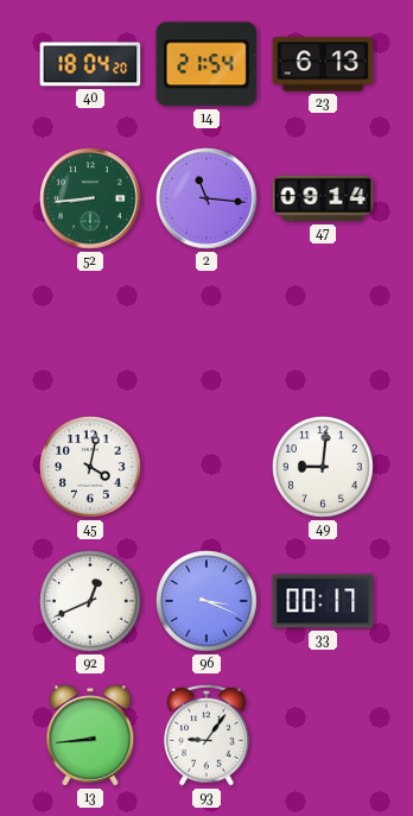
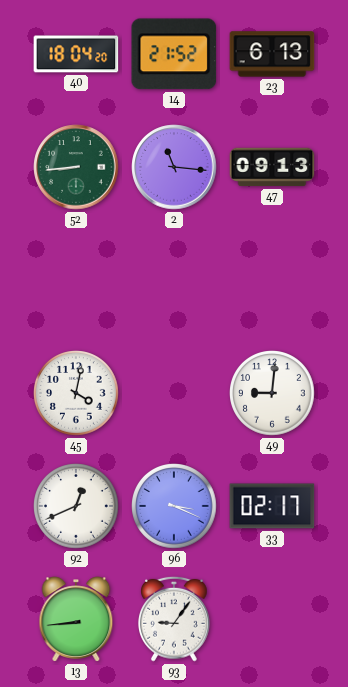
14: 21:54 -> 21:52
47: 09:14 -> 09:13
33: 00:17 -> 02:17
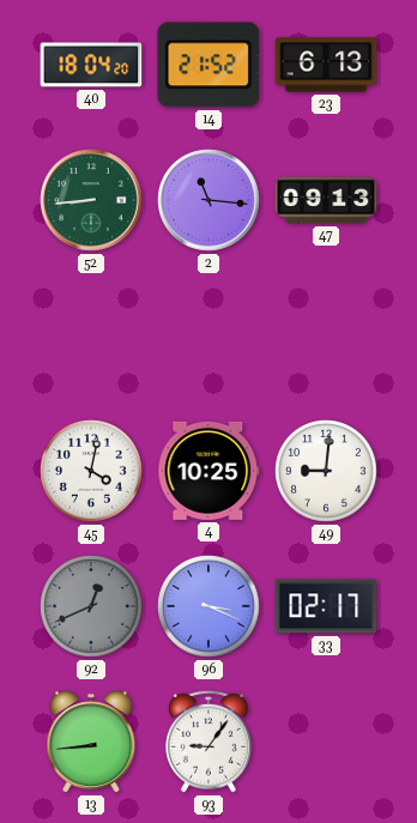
4: none -> 10:25
92 dial: white -> grey
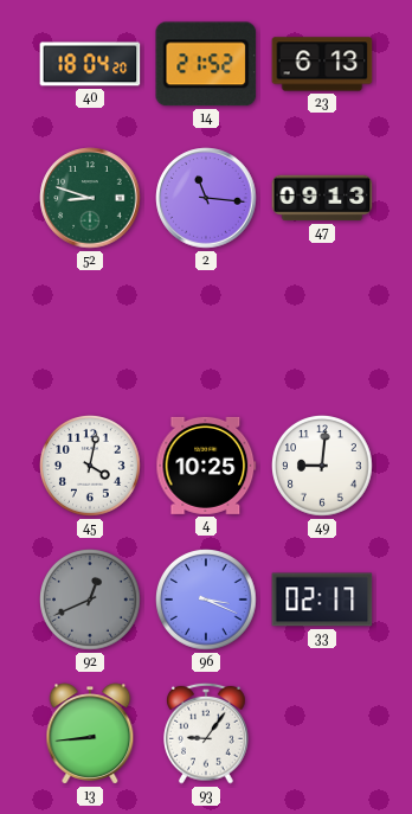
52: 8:44 -> 8:48
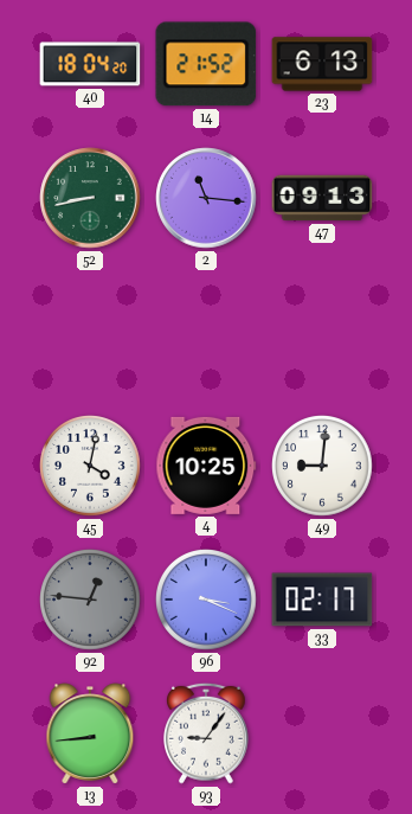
52: 8:48 -> 8:43
92: 12:41 -> 12:46
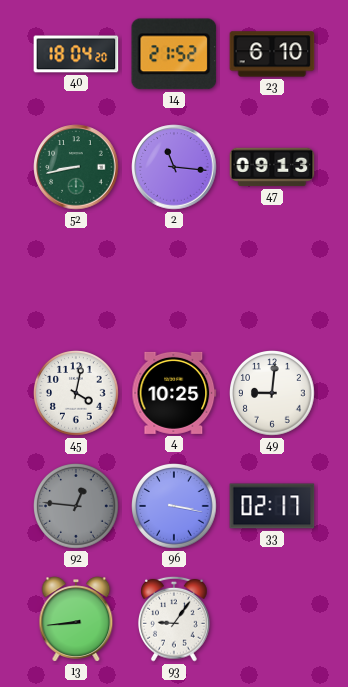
23: 6:13 -> 6:10
96: 3:19 -> 3:17
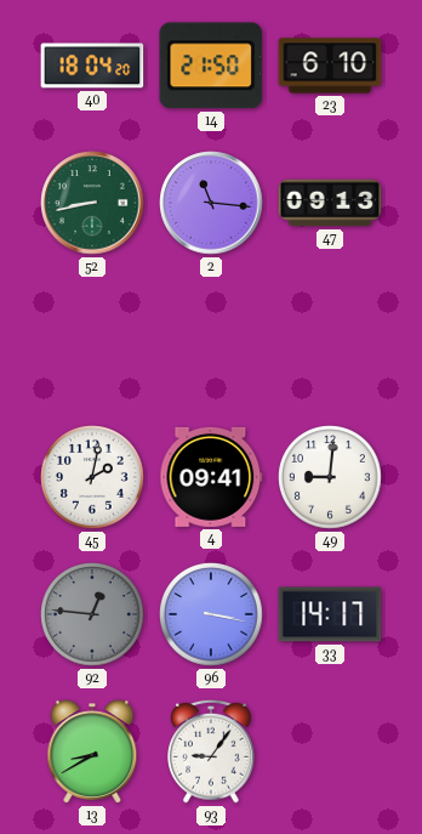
14: 21:52 -> 21:50
45: 4:02 -> 2:02
4: 10:25 -> 09:41
33: 02:17 -> 14:17
13: 8:44 -> 8:40
